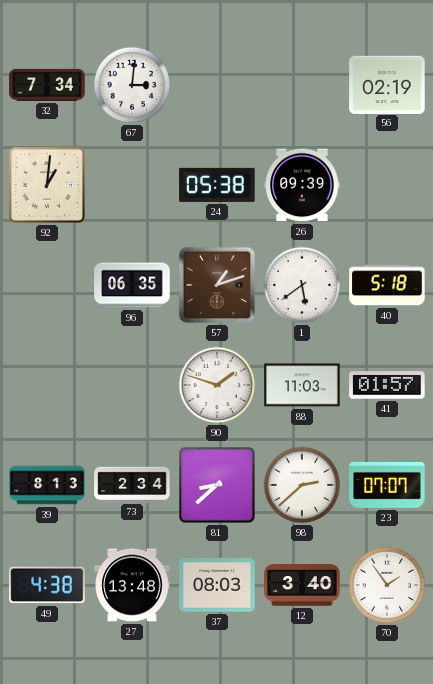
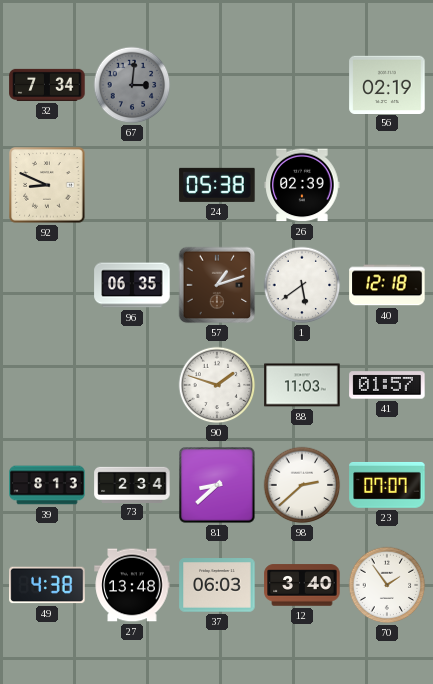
67 dial: white -> grey
92: 1:01 -> 8:49
26: 09:39 -> 02:39
40: 5:18 -> 12:18
37: 08:03 -> 06:03
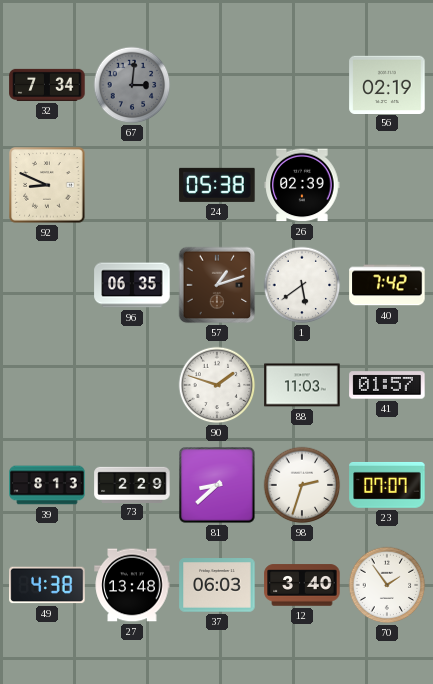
40: 12:18 -> 7:42
73: 2:34 -> 2:29
98: 2:38 -> 2:33
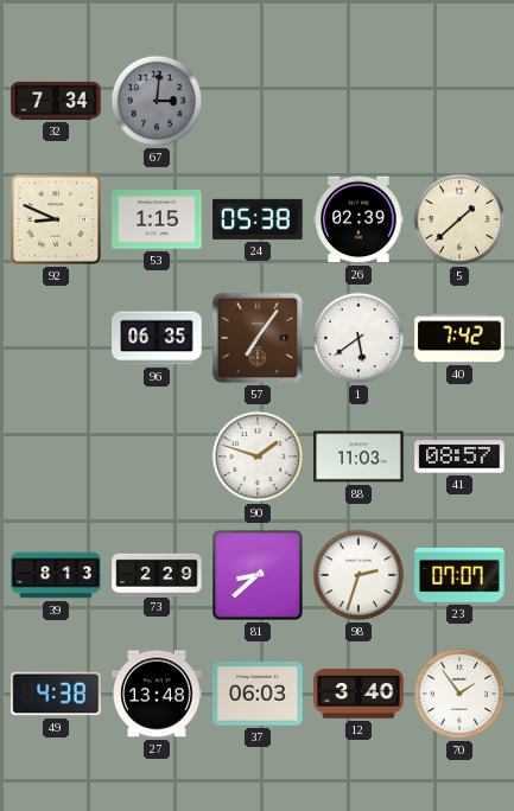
56: 02:19 -> none
53: none -> 1:15
5: none -> 1:38
57: 1:12 -> 7:06
41: 01:57 -> 08:57
